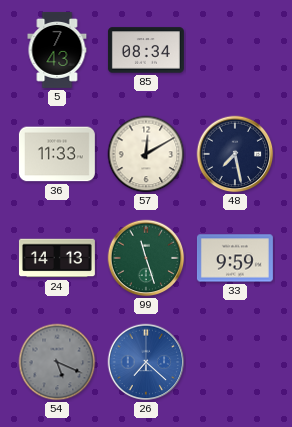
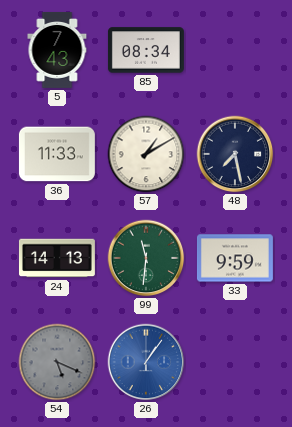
57: 12:10 -> 1:10
99: 11:27 -> 11:31
26: 7:22 -> 1:06
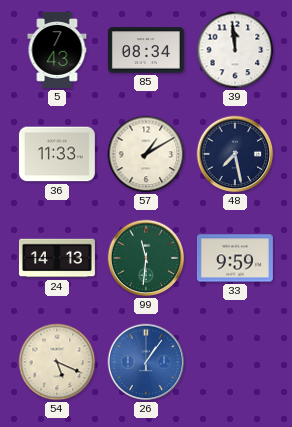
39: none -> 11:59
54 dial: grey -> cream
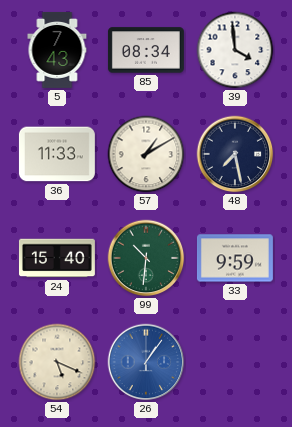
39: 11:59 -> 3:59
24: 14:13 -> 15:40
99: 11:31 -> 10:31
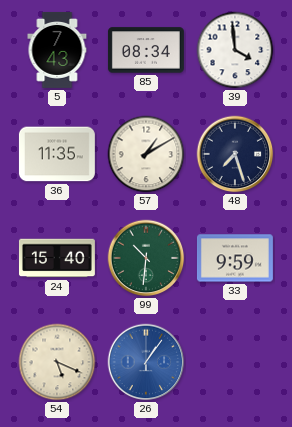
36: 11:33 -> 11:35
48: 7:28 -> 7:27
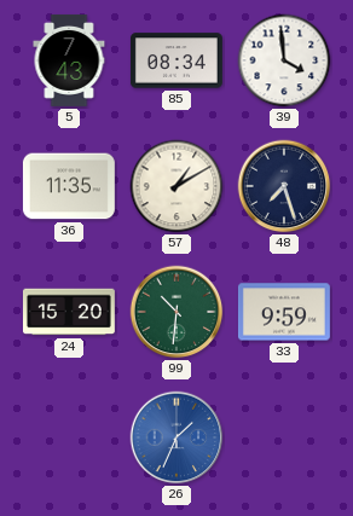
24: 15:40 -> 15:20
54: 5:19 -> none
26: 1:06 -> 1:34
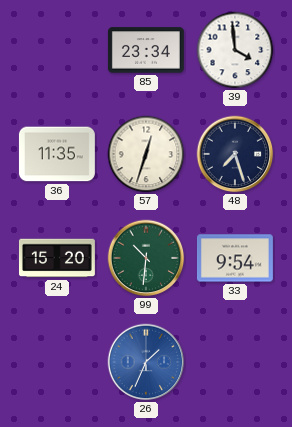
5: 7:43 -> none
85: 08:34 -> 23:34
57: 1:10 -> 12:33
33: 9:59 -> 9:54
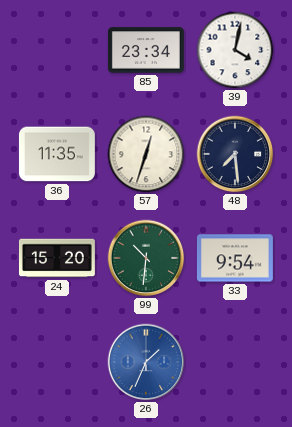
39: 3:59 -> 4:02
48: 7:27 -> 7:29
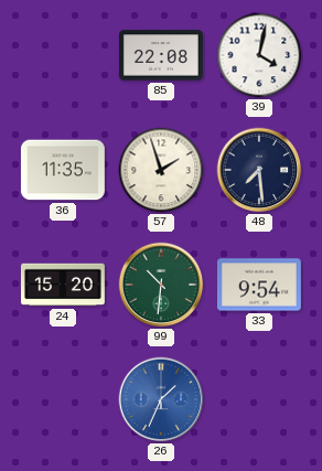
85: 23:34 -> 22:08
57: 12:33 -> 1:57
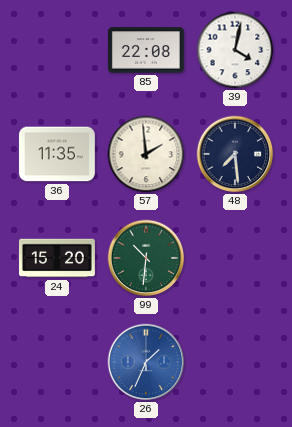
57: 1:57 -> 1:59
33: 9:54 -> none
